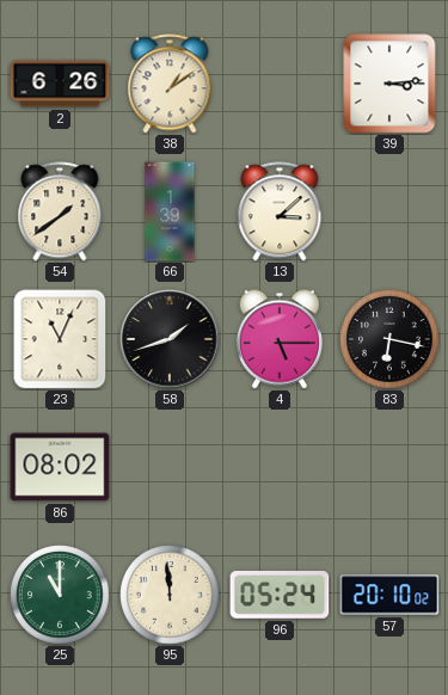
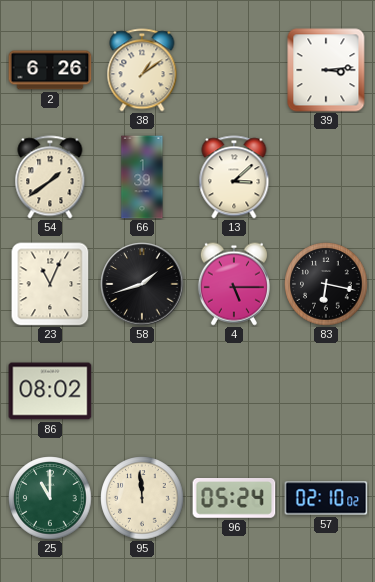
57: 20:10 -> 02:10
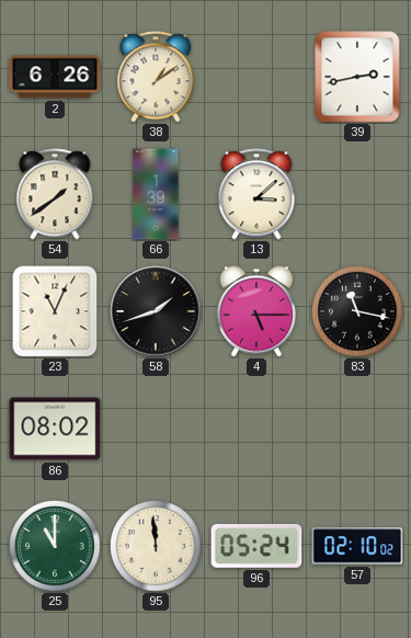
39: 3:14 -> 2:43
83: 6:17 -> 11:17
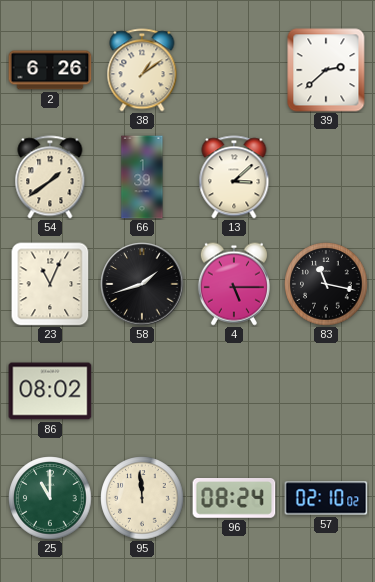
39: 2:43 -> 2:38
96: 05:24 -> 08:24
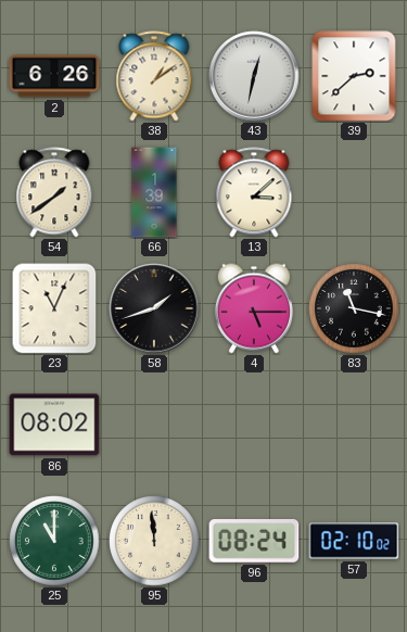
43: none -> 12:32
